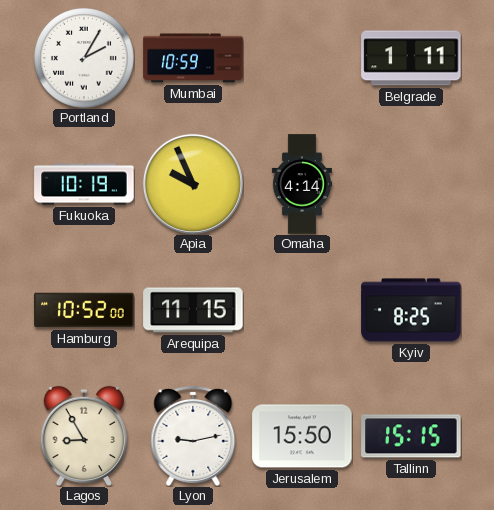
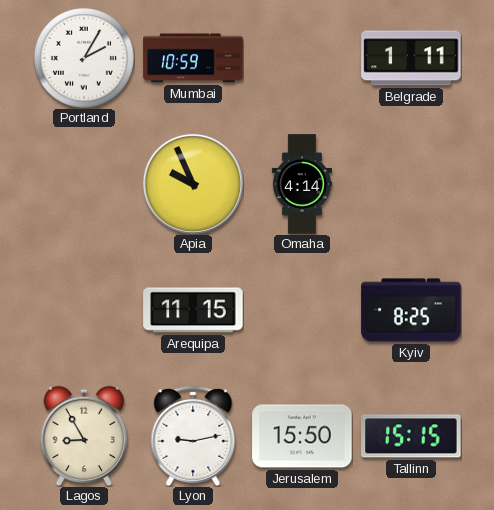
Fukuoka: 10:19 -> none
Hamburg: 10:52 -> none
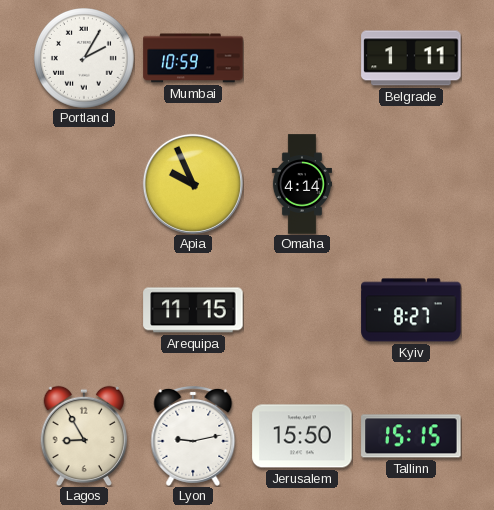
Kyiv: 8:25 -> 8:27
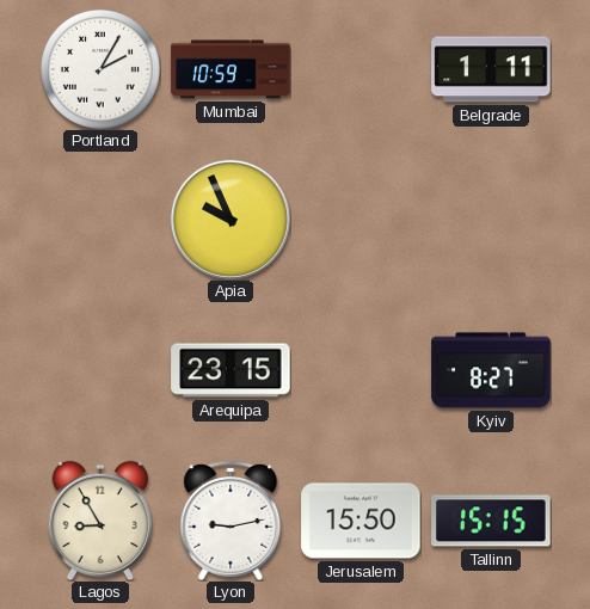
Omaha: 4:14 -> none
Arequipa: 11:15 -> 23:15
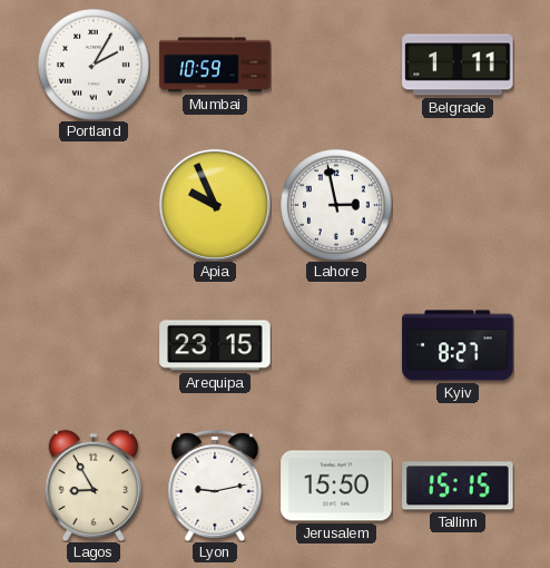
Lahore: none -> 2:58
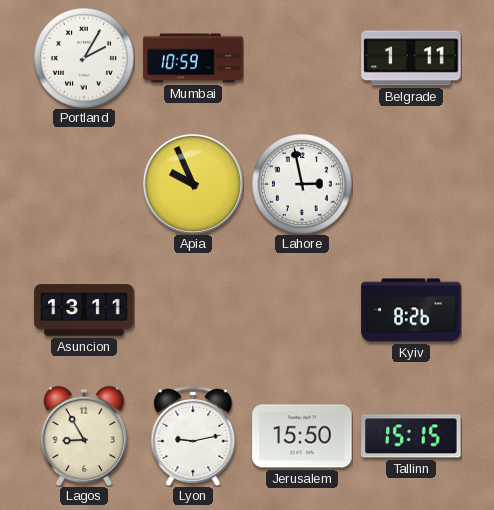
Asuncion: none -> 13:11
Arequipa: 23:15 -> none
Kyiv: 8:27 -> 8:26
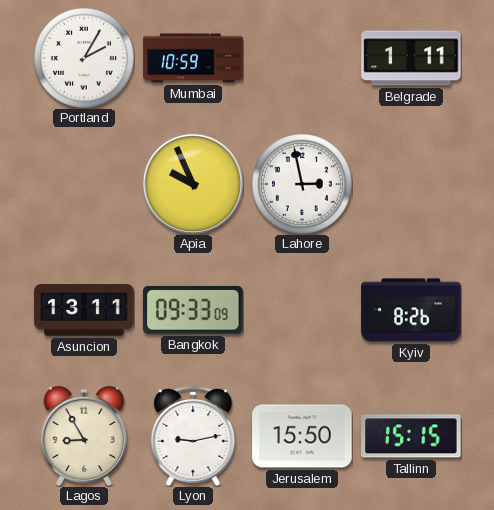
Bangkok: none -> 09:33
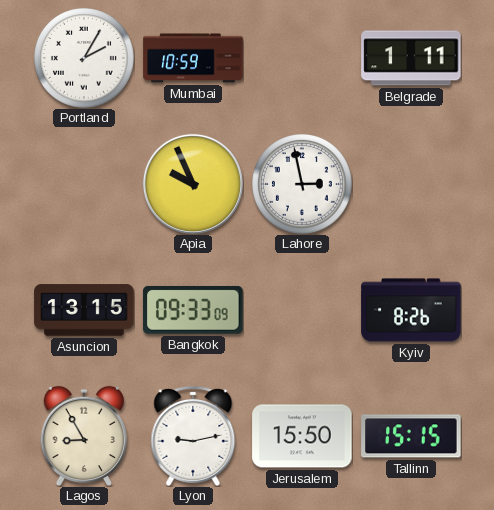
Asuncion: 13:11 -> 13:15
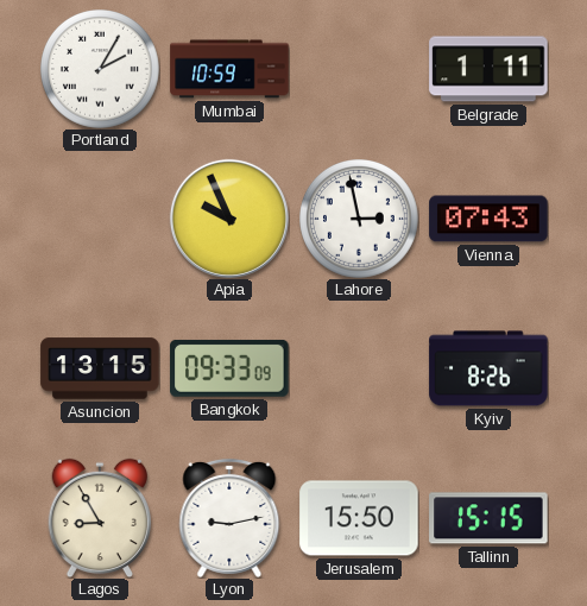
Vienna: none -> 07:43
